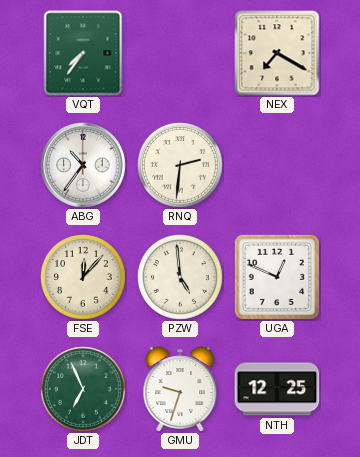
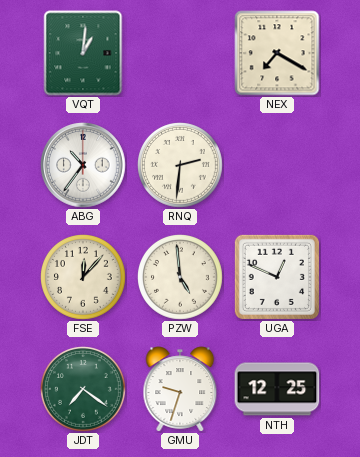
VQT: 7:36 -> 1:01
JDT: 6:56 -> 7:21
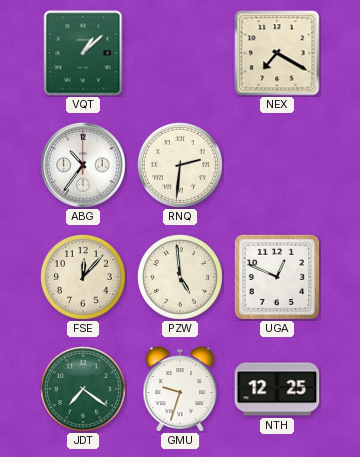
VQT: 1:01 -> 1:08
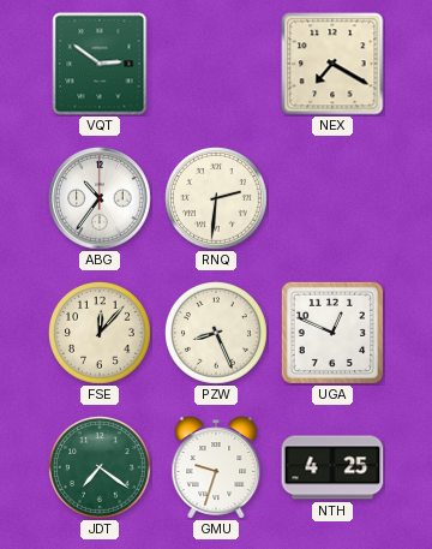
VQT: 1:08 -> 2:51
PZW: 4:59 -> 8:26
NTH: 12:25 -> 4:25
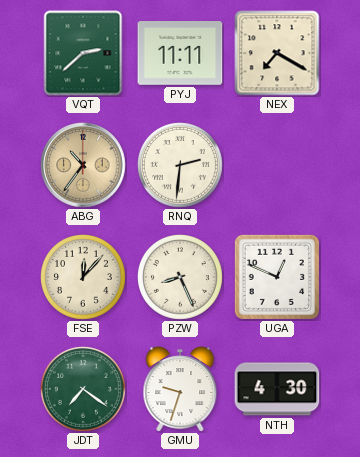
VQT: 2:51 -> 2:38
PYJ: none -> 11:11
ABG dial: white -> champagne
NTH: 4:25 -> 4:30
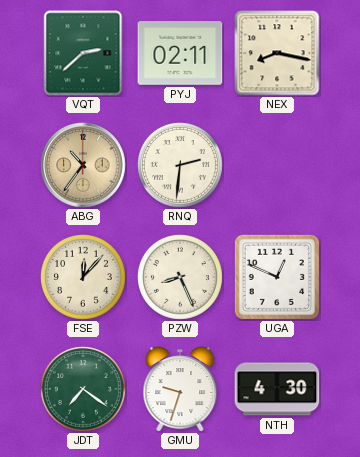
PYJ: 11:11 -> 02:11
NEX: 7:20 -> 8:17
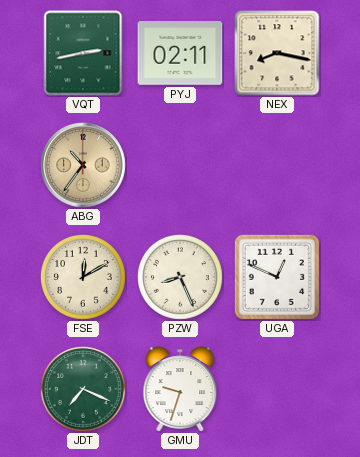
VQT: 2:38 -> 2:43
RNQ: 2:31 -> none
FSE: 12:07 -> 12:10
JDT: 7:21 -> 7:19
NTH: 4:30 -> none
